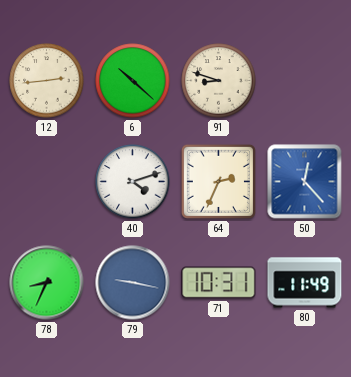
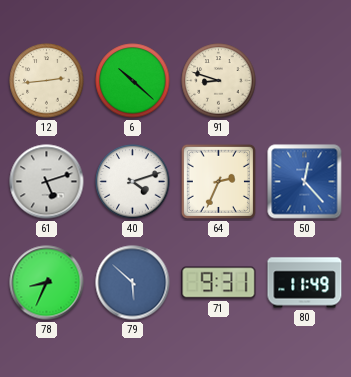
61: none -> 5:12
79: 9:17 -> 5:52
71: 10:31 -> 9:31
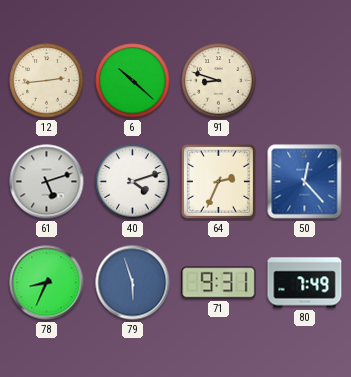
79: 5:52 -> 5:57
80: 11:49 -> 7:49
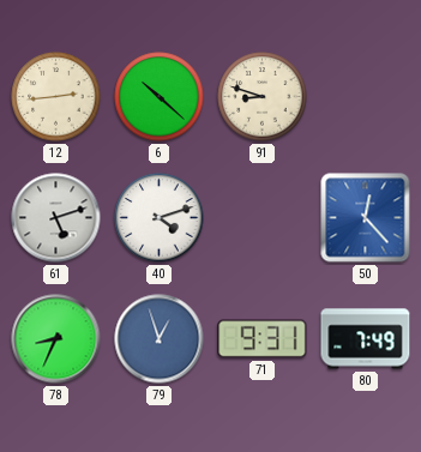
64: 2:34 -> none
79: 5:57 -> 12:57
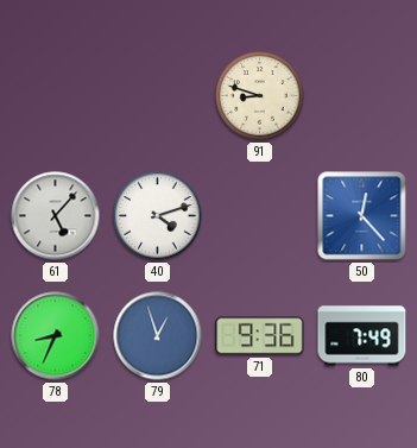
12: 2:44 -> none
6: 10:22 -> none
61: 5:12 -> 5:07
71: 9:31 -> 9:36
